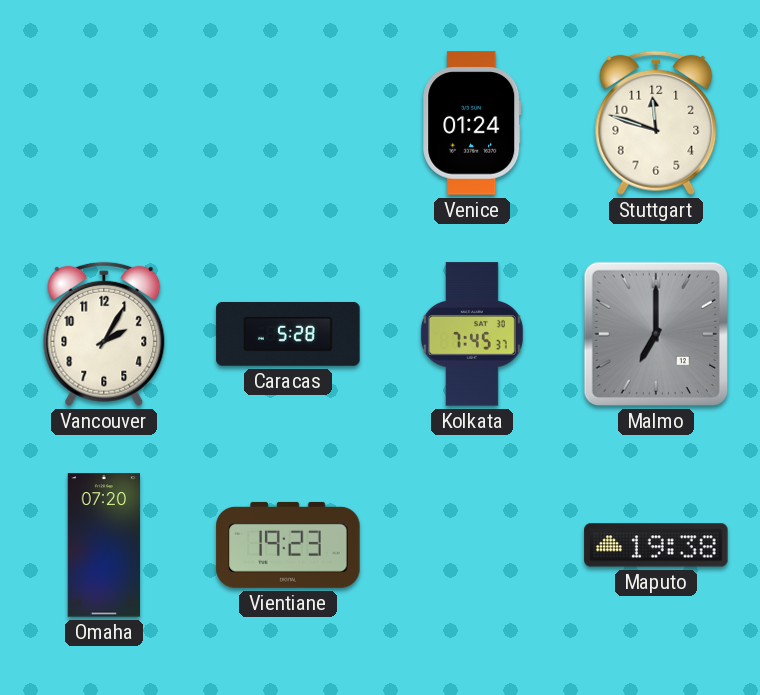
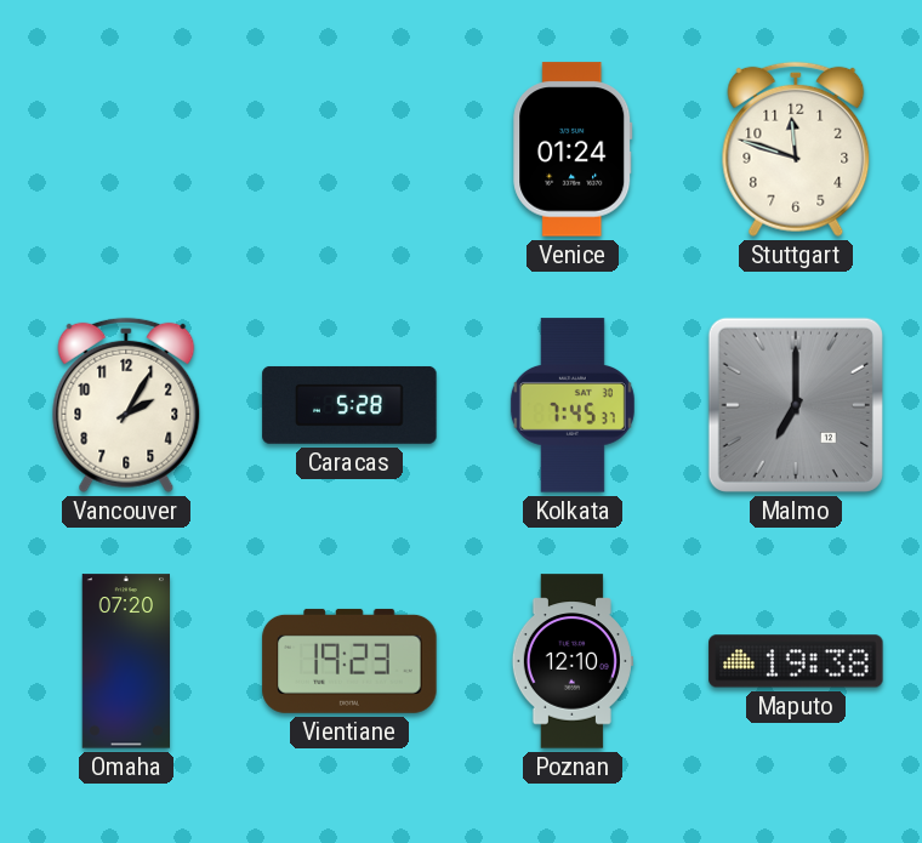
Poznan: none -> 12:10
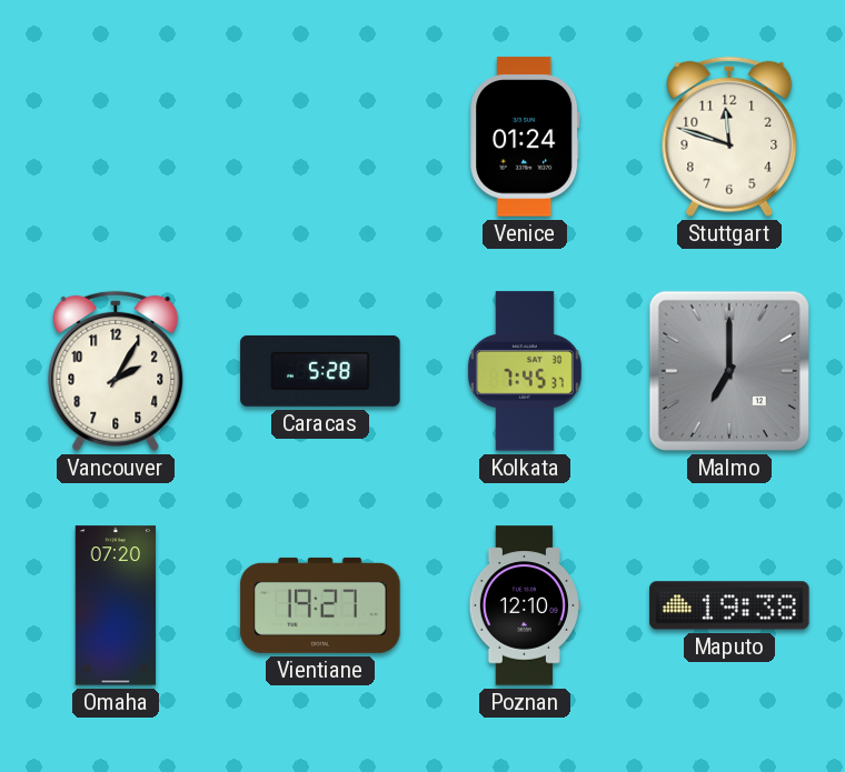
Vientiane: 19:23 -> 19:27
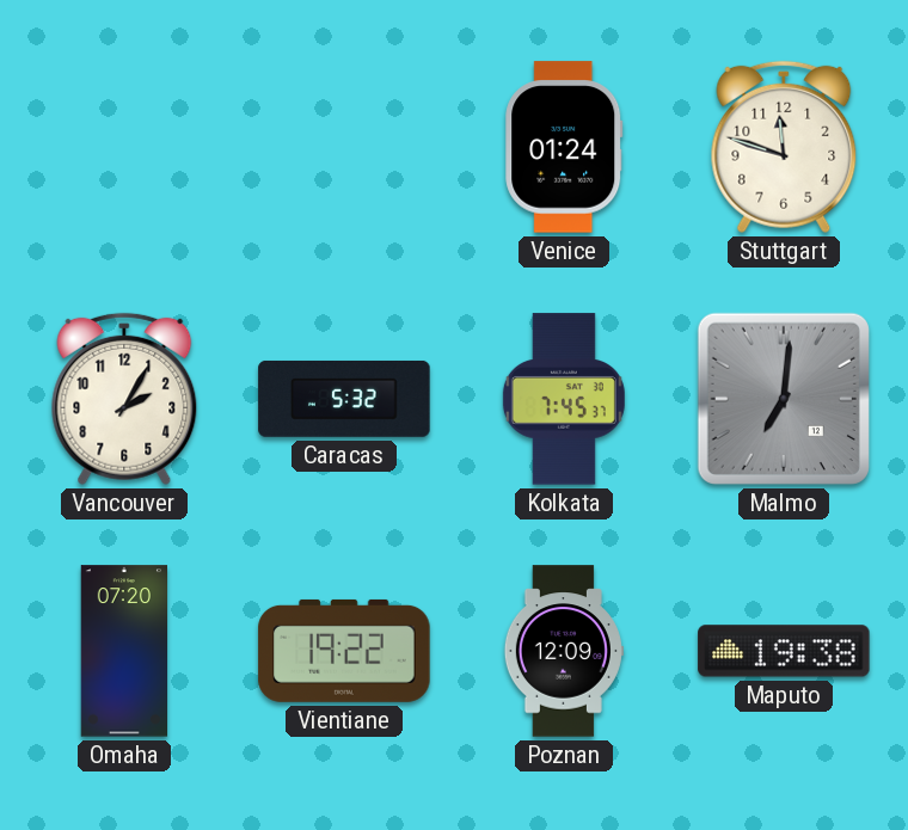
Caracas: 5:28 -> 5:32
Malmo: 7:00 -> 7:01
Vientiane: 19:27 -> 19:22
Poznan: 12:10 -> 12:09
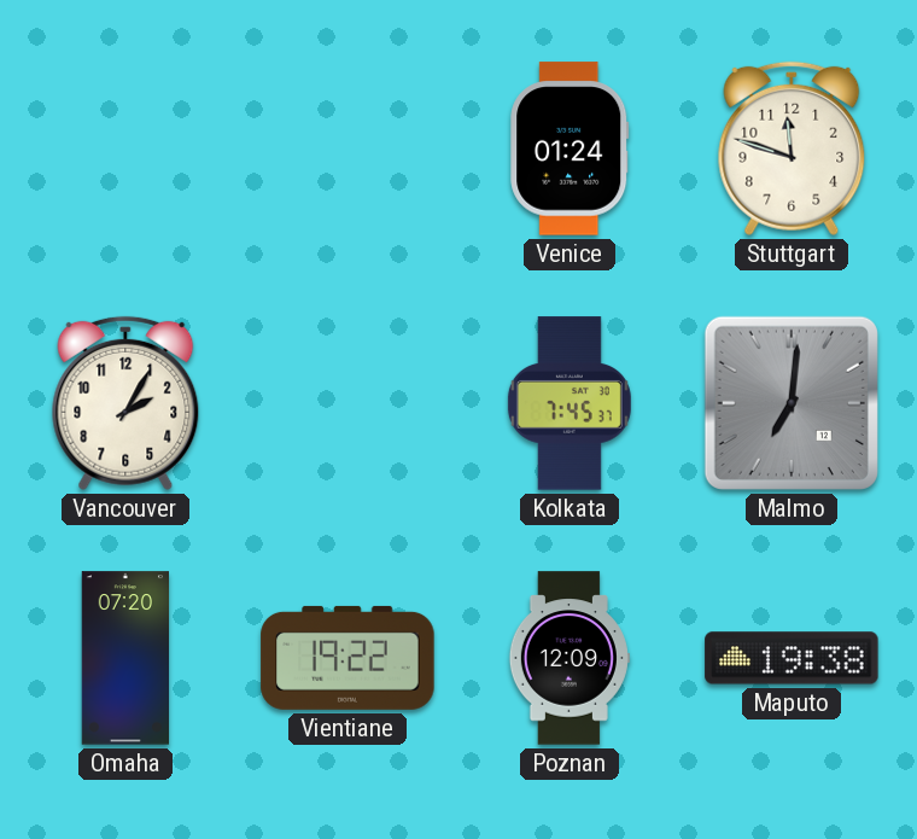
Caracas: 5:32 -> none
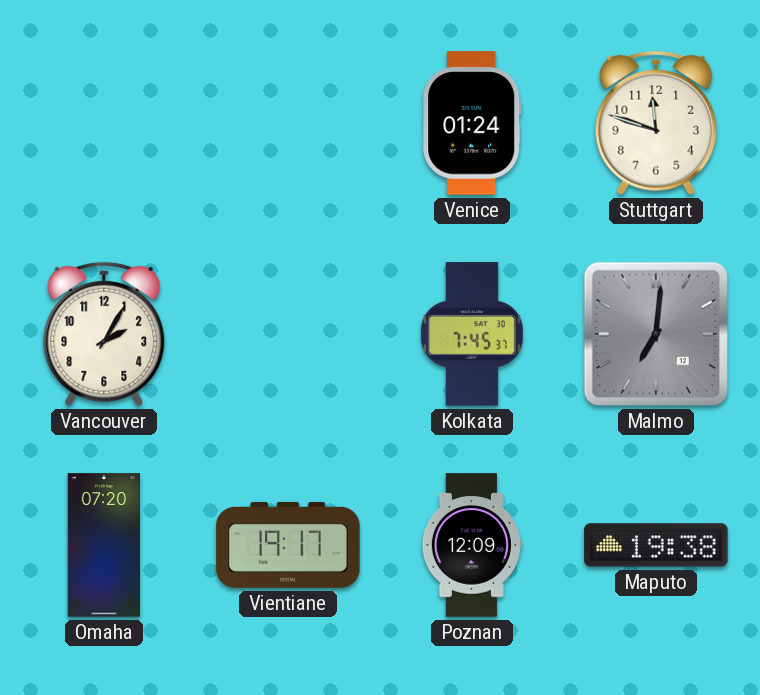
Vientiane: 19:22 -> 19:17
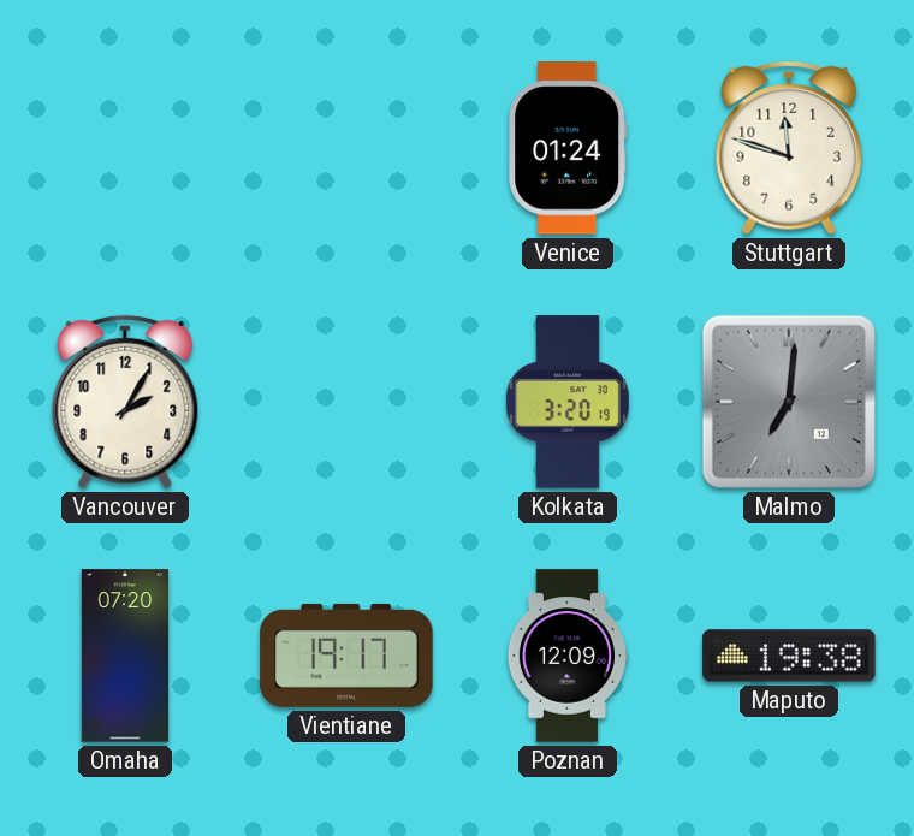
Kolkata: 7:45 -> 3:20
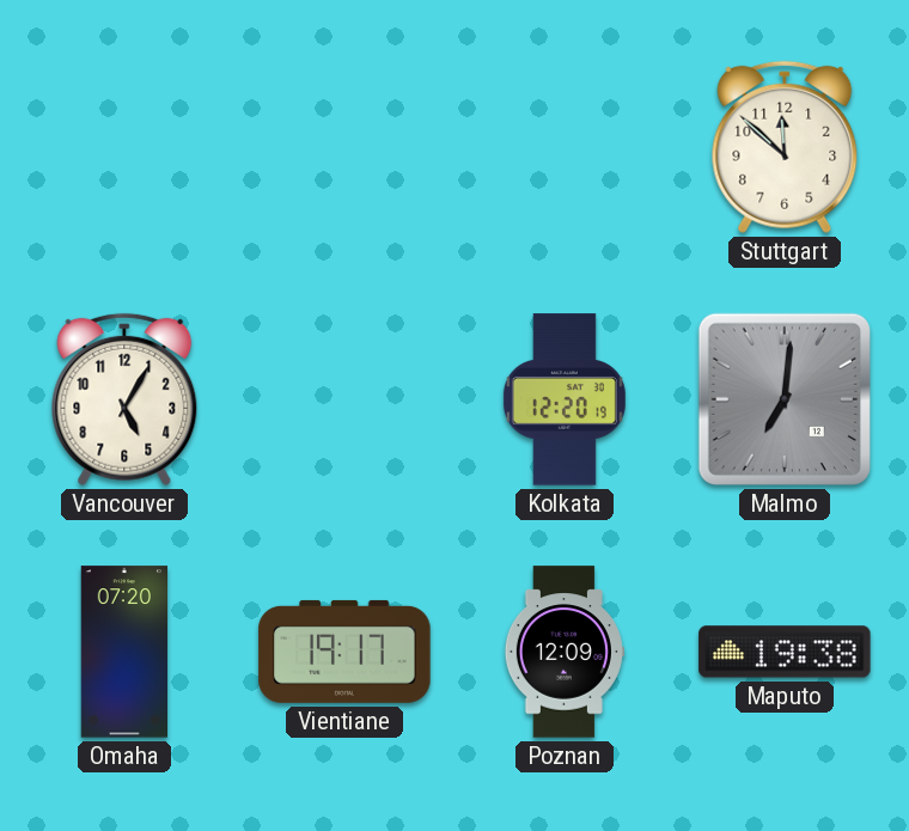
Venice: 01:24 -> none
Stuttgart: 11:48 -> 11:52
Vancouver: 2:05 -> 5:05
Kolkata: 3:20 -> 12:20
